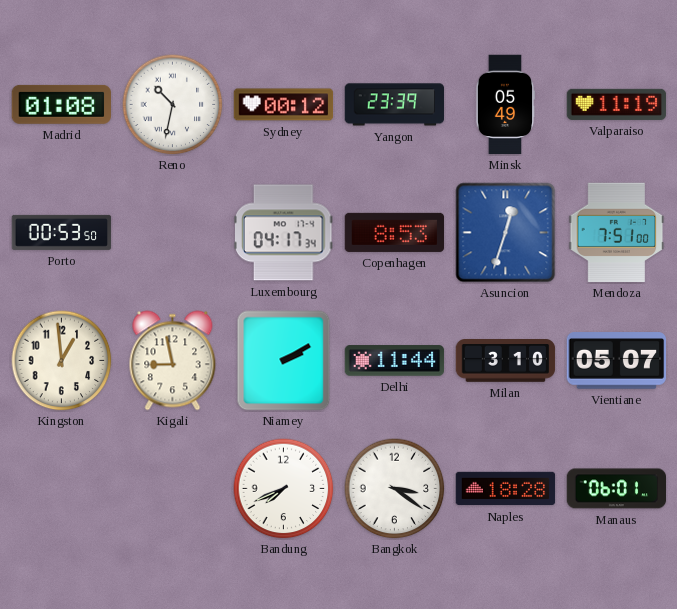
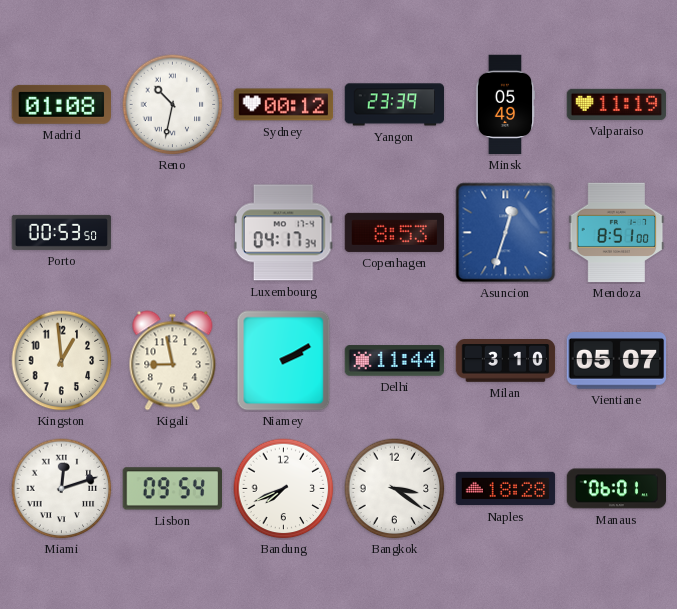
Mendoza: 7:51 -> 8:51
Miami: none -> 12:12
Lisbon: none -> 09:54
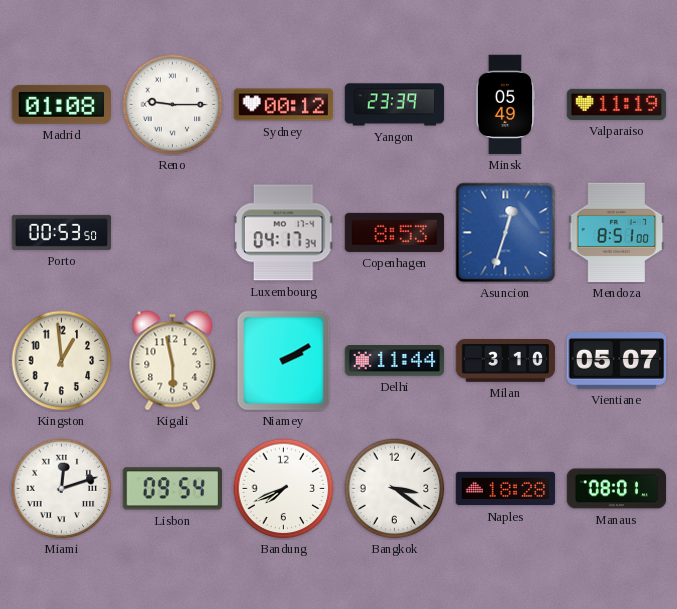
Reno: 10:32 -> 9:15
Kigali: 8:58 -> 5:58
Manaus: 06:01 -> 08:01
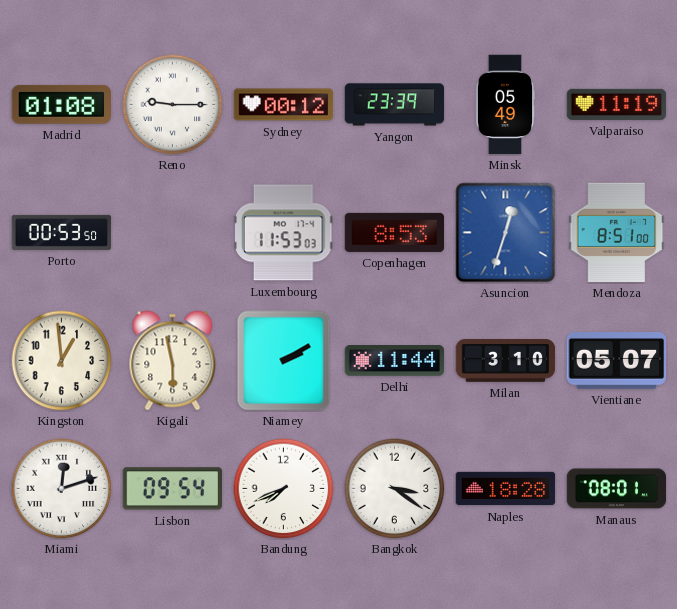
Luxembourg: 04:17 -> 11:53
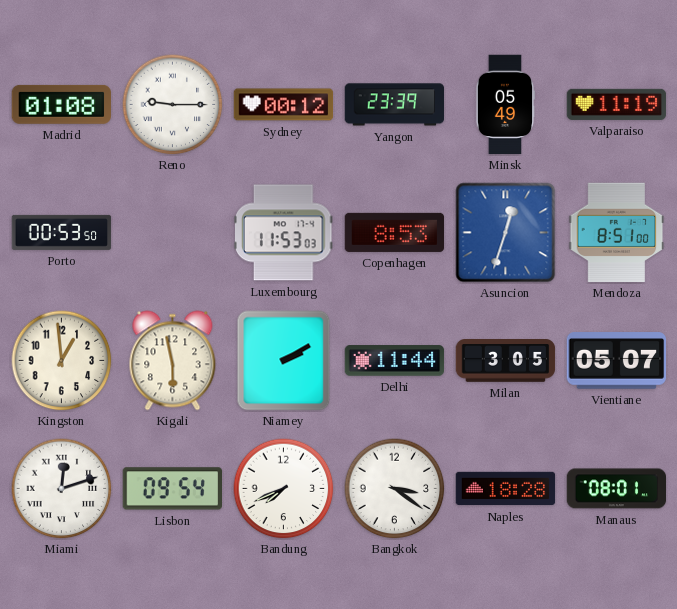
Milan: 3:10 -> 3:05
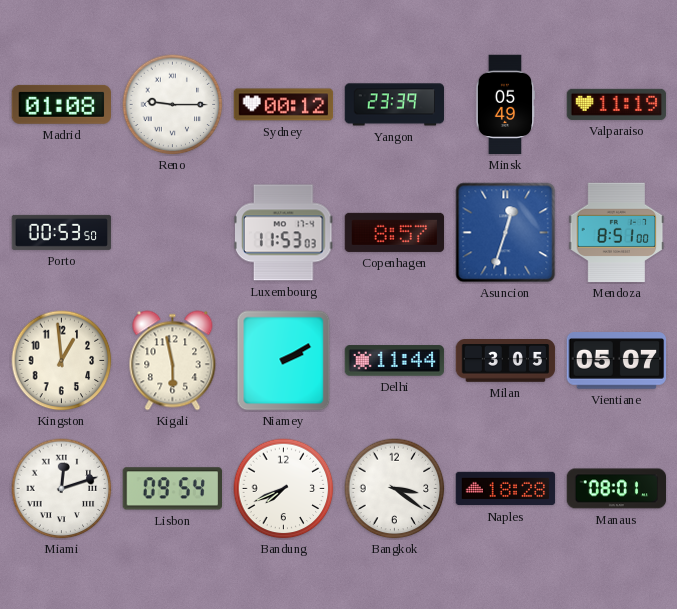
Copenhagen: 8:53 -> 8:57
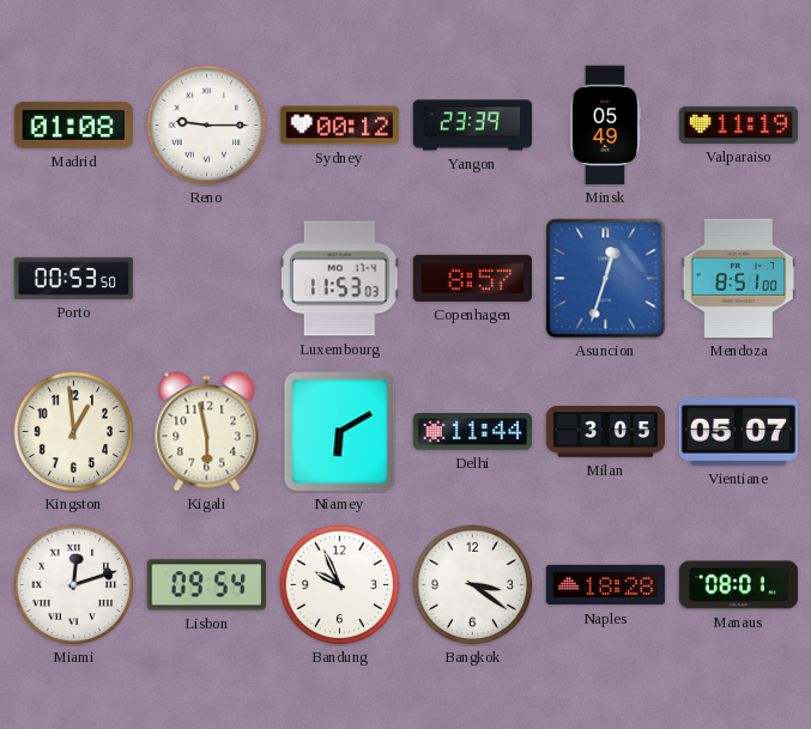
Niamey: 2:10 -> 6:10
Bandung: 7:41 -> 9:56
